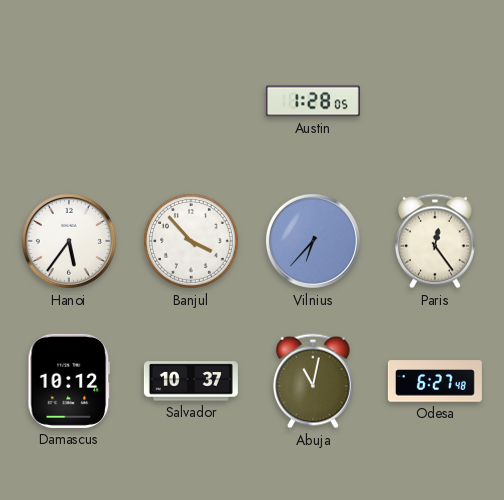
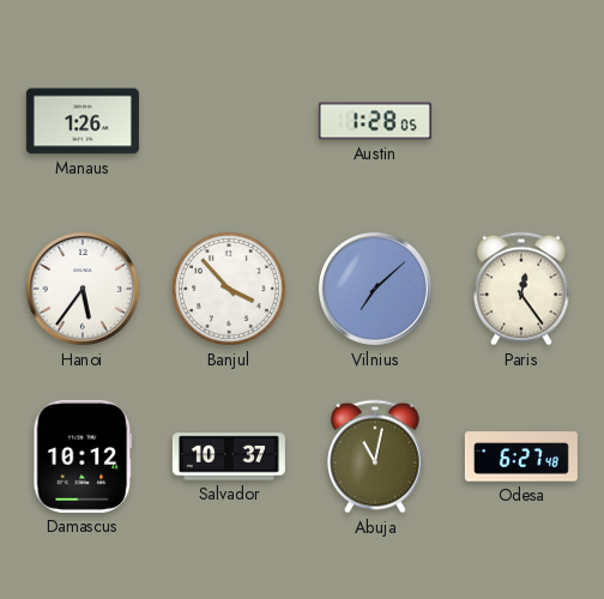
Manaus: none -> 1:26
Vilnius: 6:37 -> 7:08
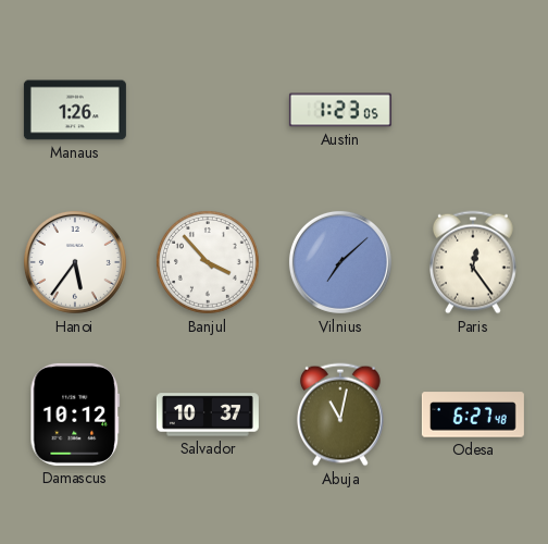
Austin: 1:28 -> 1:23
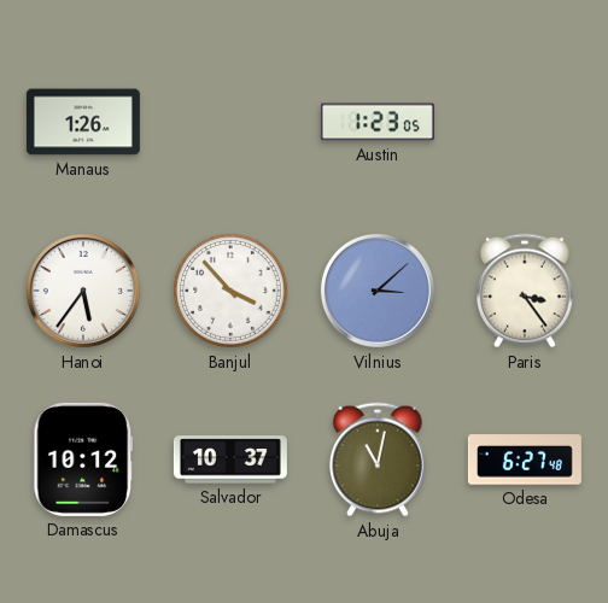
Vilnius: 7:08 -> 3:08
Paris: 12:24 -> 3:24
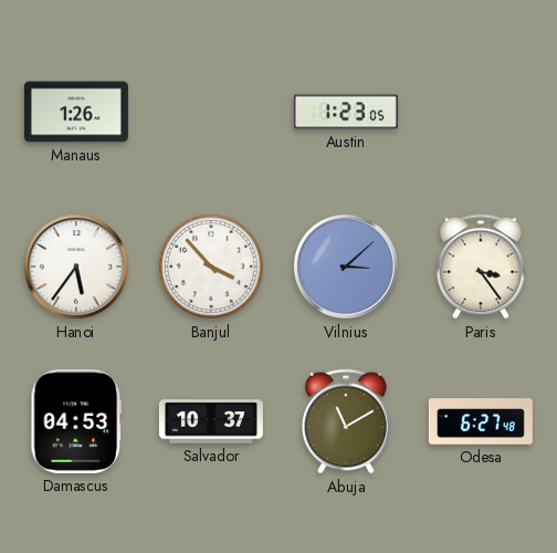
Damascus: 10:12 -> 04:53
Abuja: 11:02 -> 11:10
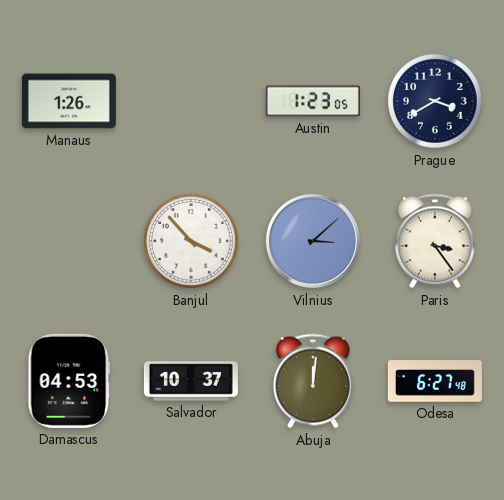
Prague: none -> 3:40
Hanoi: 5:36 -> none
Abuja: 11:10 -> 12:01
